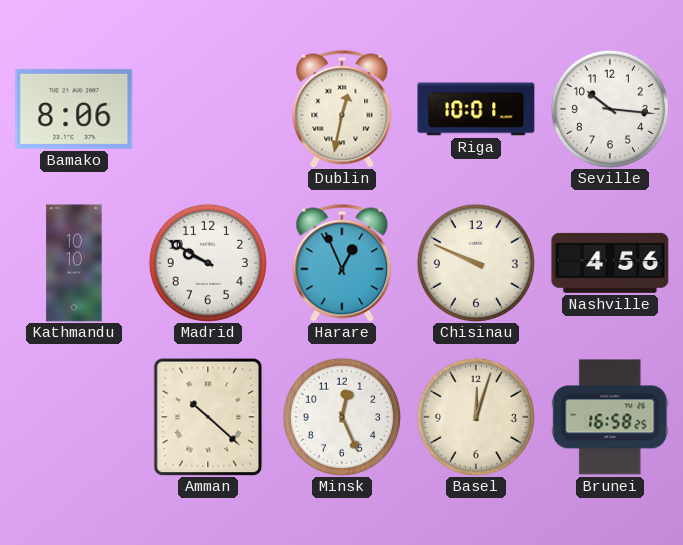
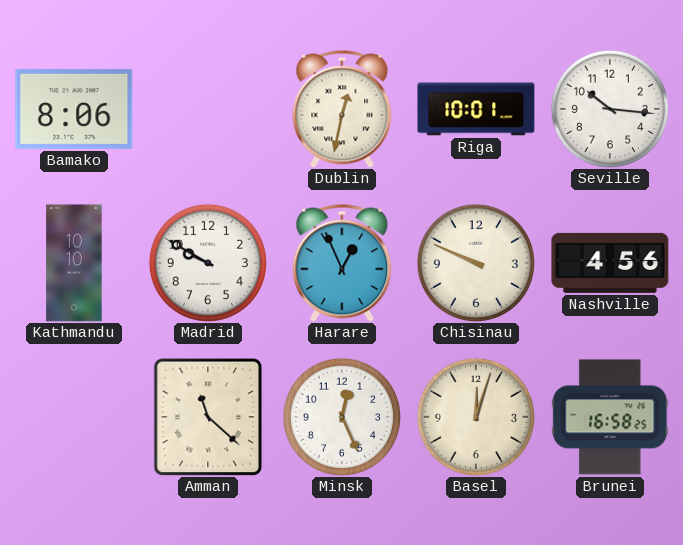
Amman: 10:22 -> 11:22
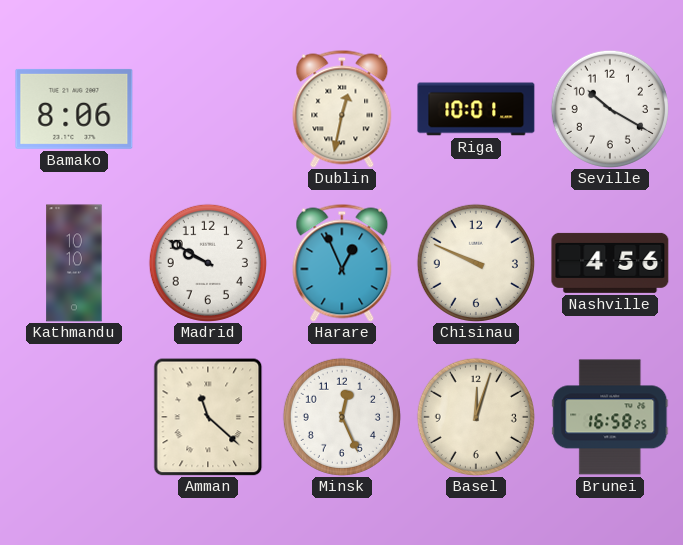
Seville: 10:16 -> 10:20
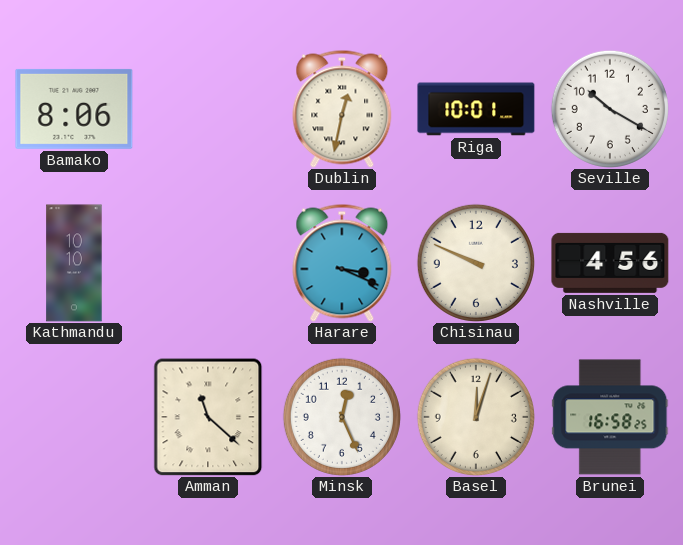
Madrid: 9:50 -> none
Harare: 12:56 -> 3:19
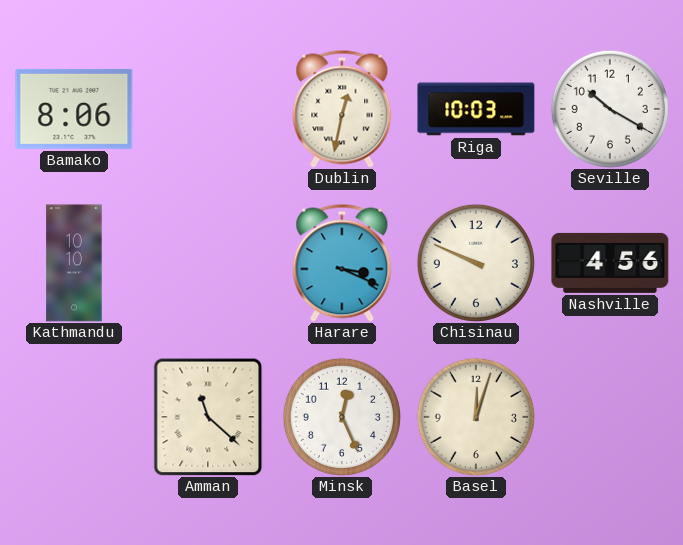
Riga: 10:01 -> 10:03
Brunei: 16:58 -> none
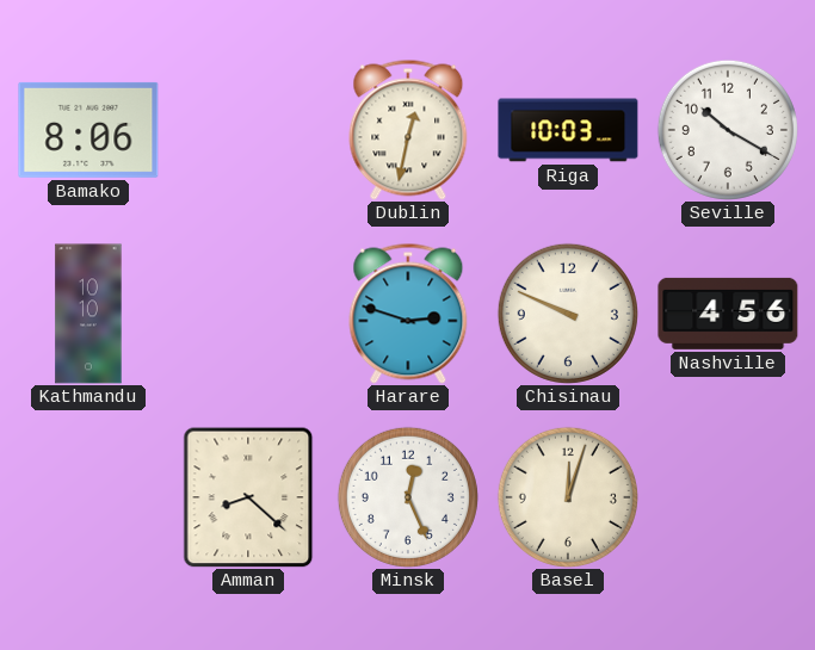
Harare: 3:19 -> 2:48
Amman: 11:22 -> 8:22
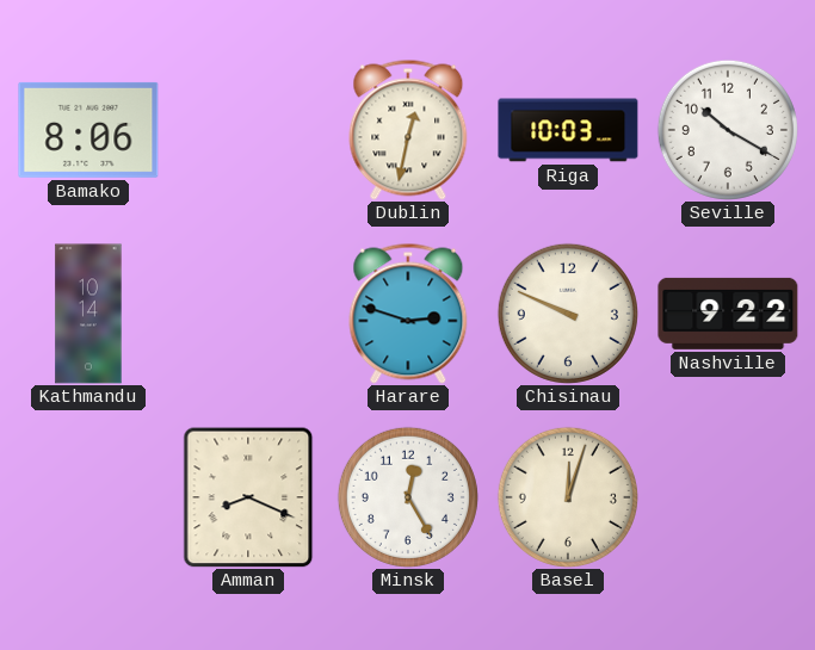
Kathmandu: 10:10 -> 10:14
Nashville: 4:56 -> 9:22
Amman: 8:22 -> 8:19
Minsk: 12:26 -> 12:25
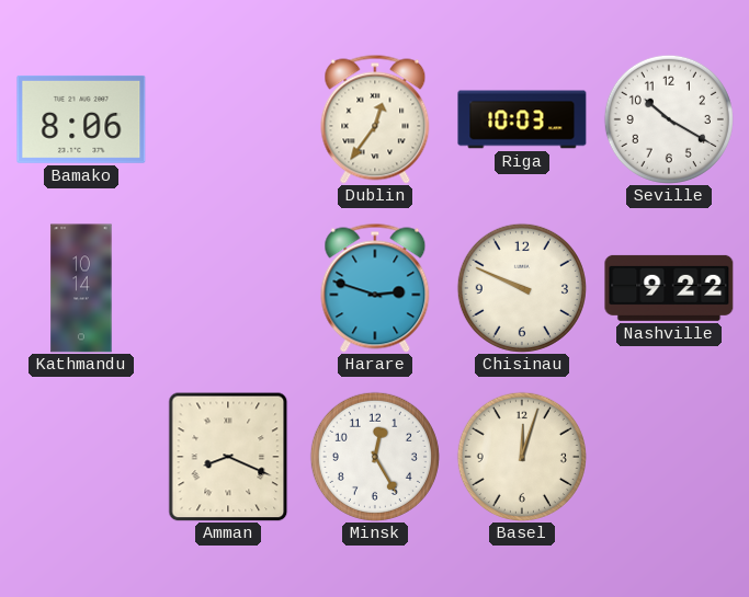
Dublin: 12:32 -> 12:36
